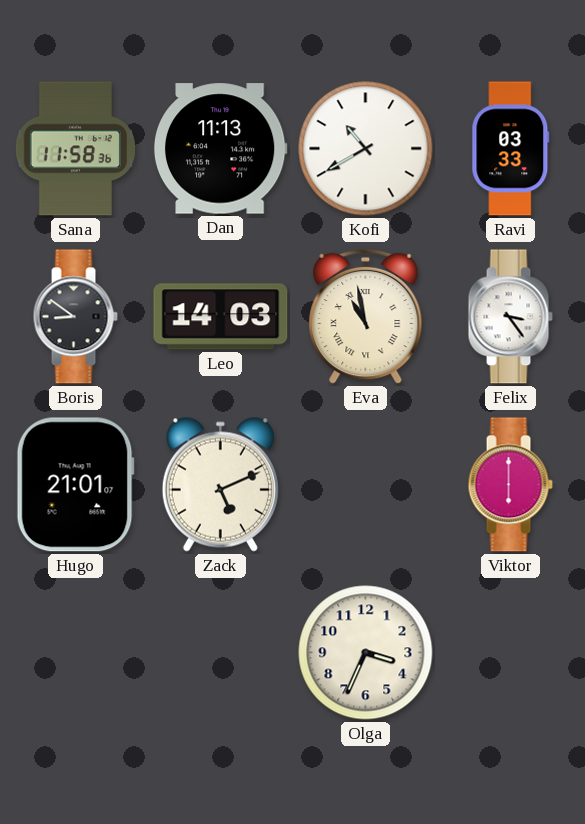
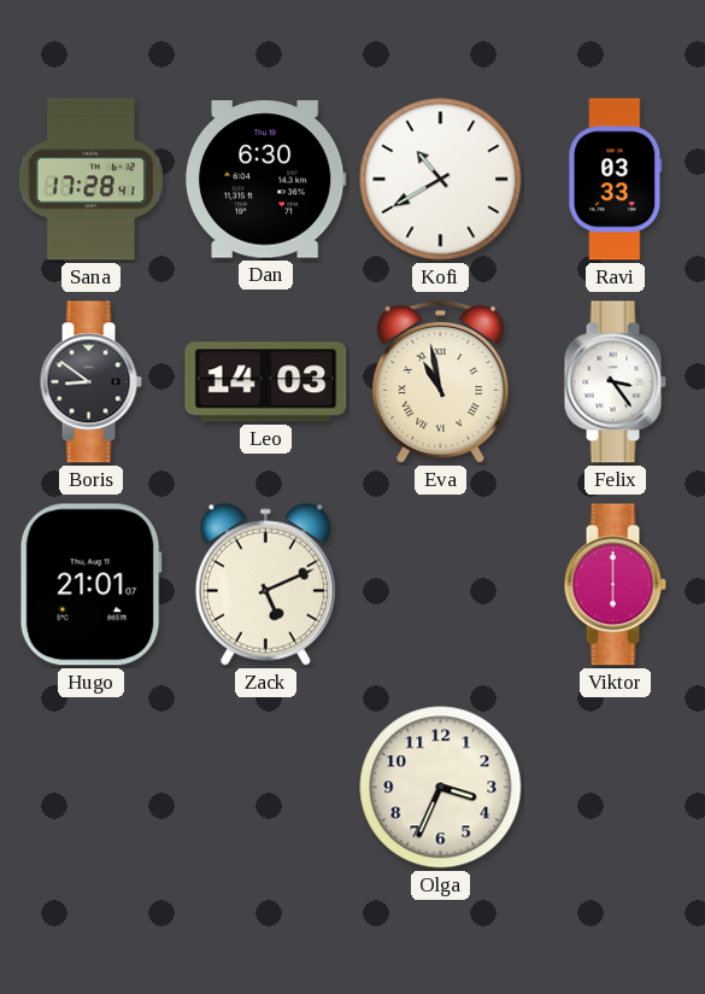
Sana: 11:58 -> 17:28
Dan: 11:13 -> 6:30
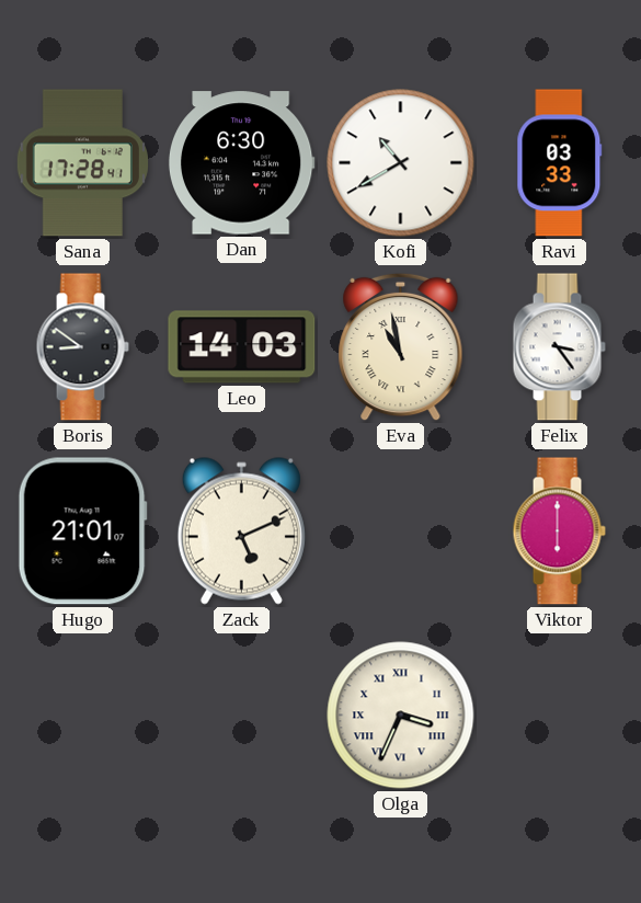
Olga numerals: Arabic -> Roman
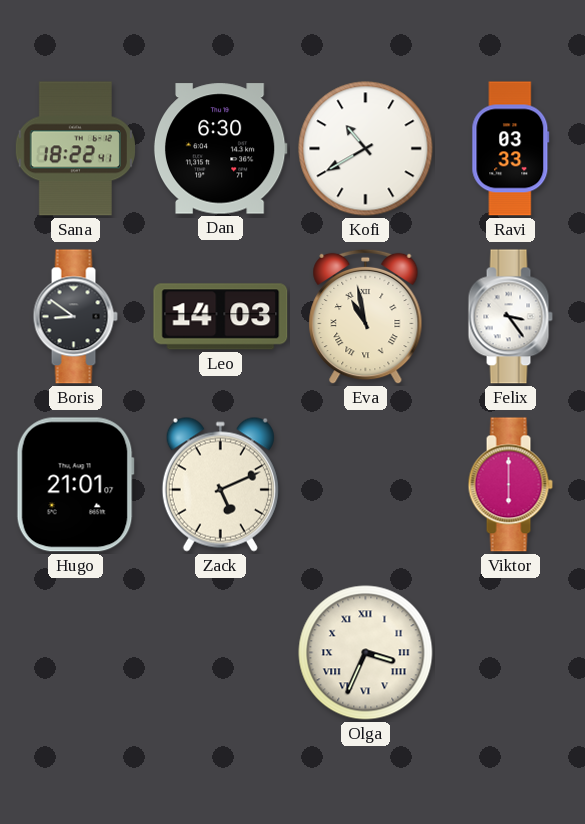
Sana: 17:28 -> 18:22
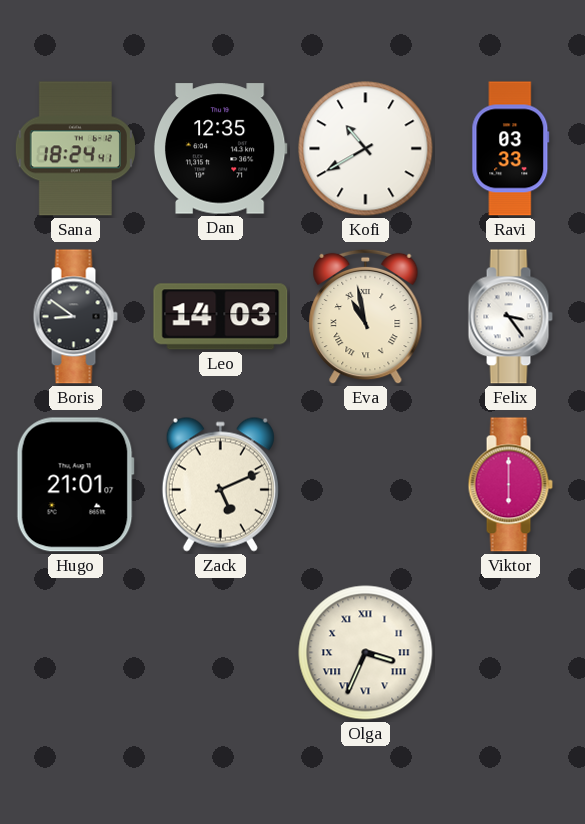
Sana: 18:22 -> 18:24
Dan: 6:30 -> 12:35
